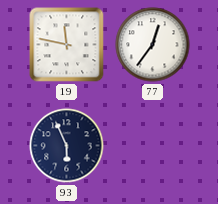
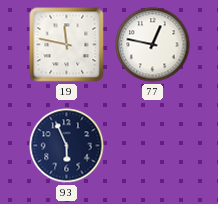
77: 12:36 -> 12:47
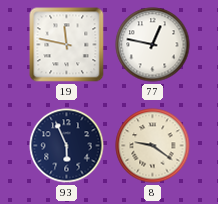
8: none -> 9:21
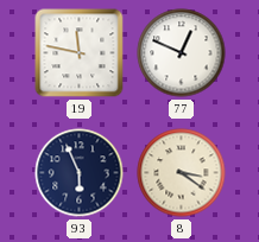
77: 12:47 -> 12:49
8: 9:21 -> 3:21
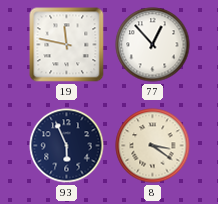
77: 12:49 -> 12:53
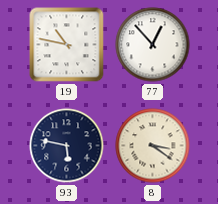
19: 11:47 -> 10:47
93: 5:56 -> 5:47
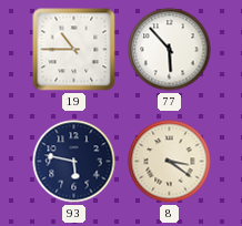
19: 10:47 -> 10:45
77: 12:53 -> 5:53
